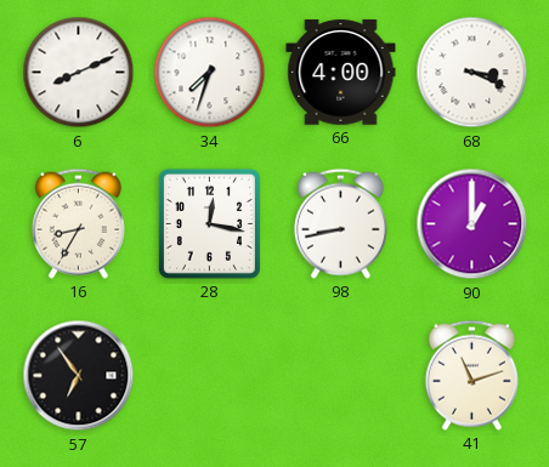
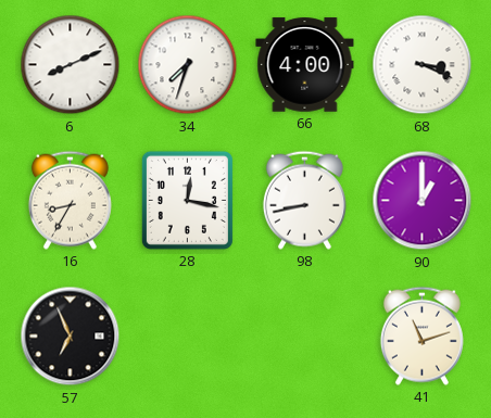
57: 6:54 -> 6:56
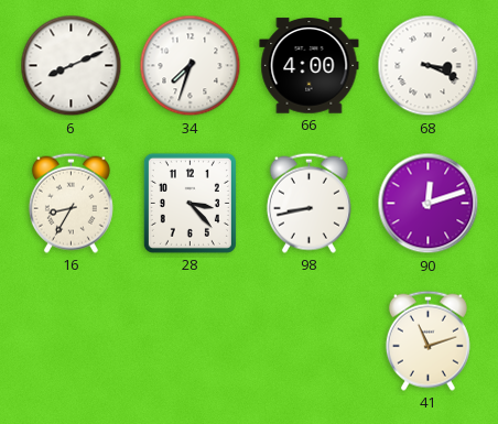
28: 12:17 -> 3:23
90: 1:00 -> 12:12
57: 6:56 -> none
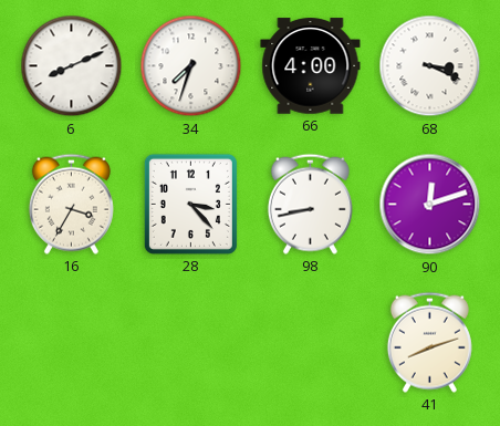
16: 8:35 -> 3:35
41: 11:12 -> 8:12
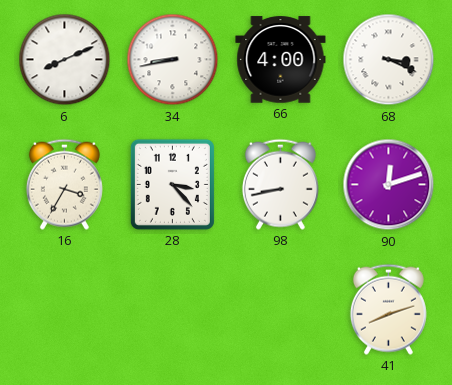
34: 7:33 -> 8:43
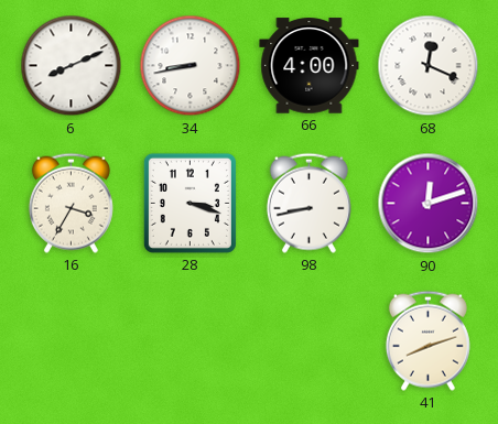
68: 3:19 -> 12:19
28: 3:23 -> 3:18
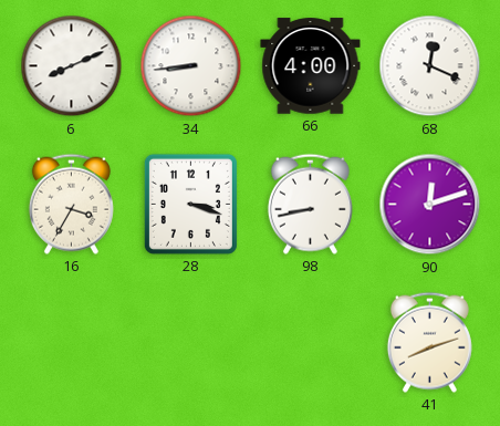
34: 8:43 -> 8:44
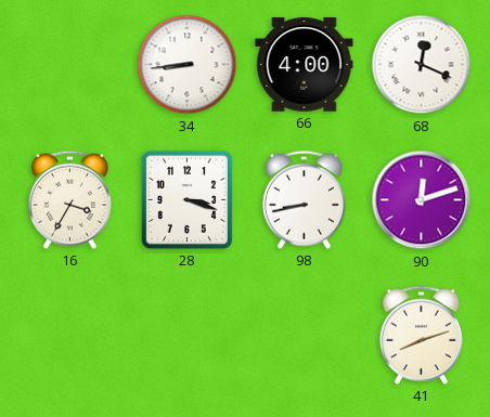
6: 8:11 -> none
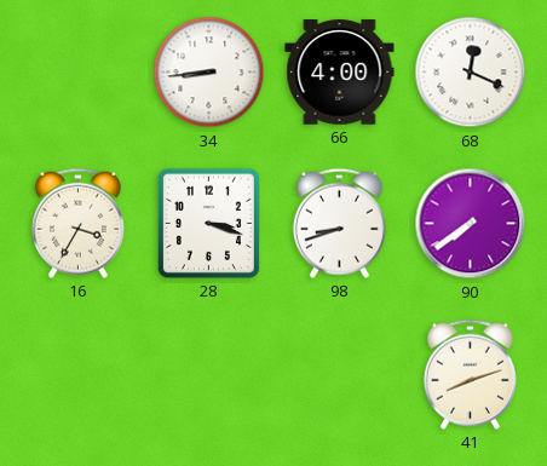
98: 8:43 -> 8:42
90: 12:12 -> 7:39
